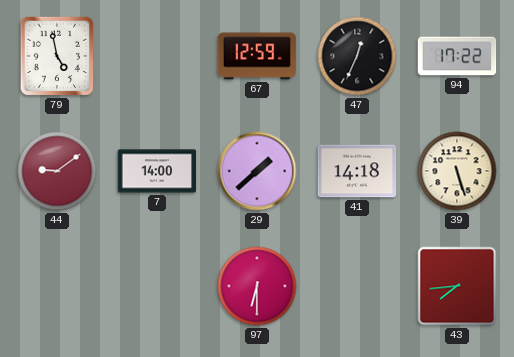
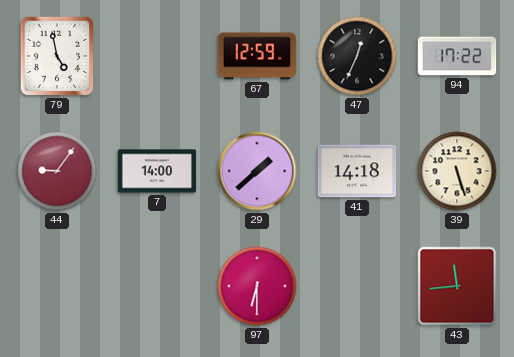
44: 9:09 -> 9:06
43: 7:44 -> 11:44
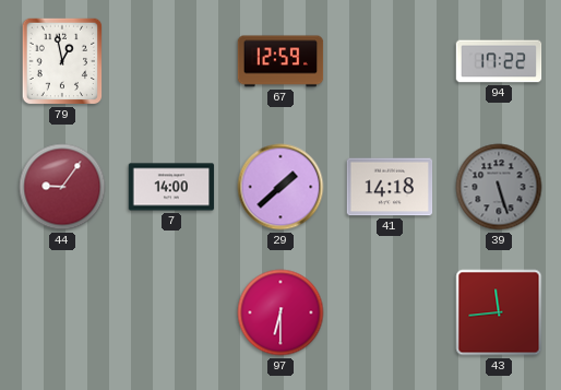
79: 4:58 -> 12:58
47: 12:34 -> none
39 dial: cream -> grey
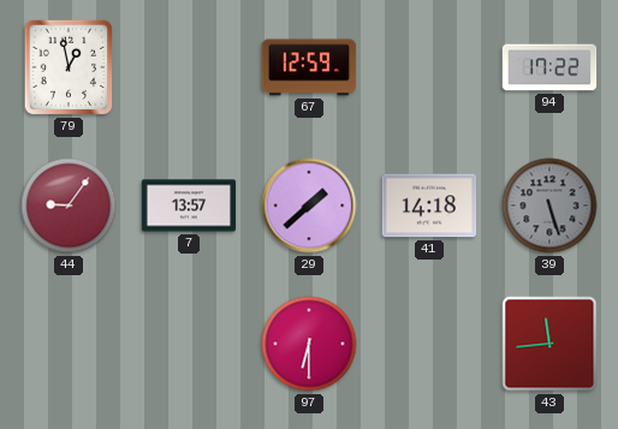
7: 14:00 -> 13:57
